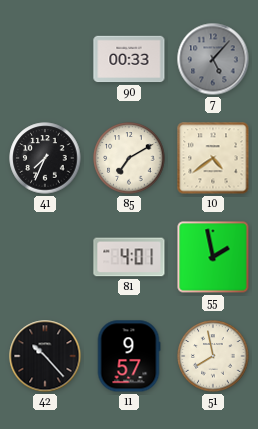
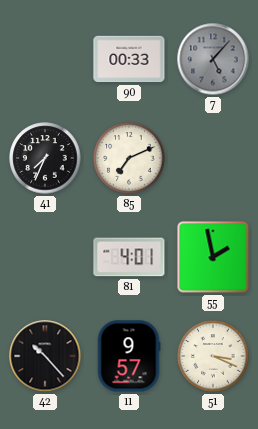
85: 7:10 -> 7:11
10: 4:39 -> none
51: 7:58 -> 3:19
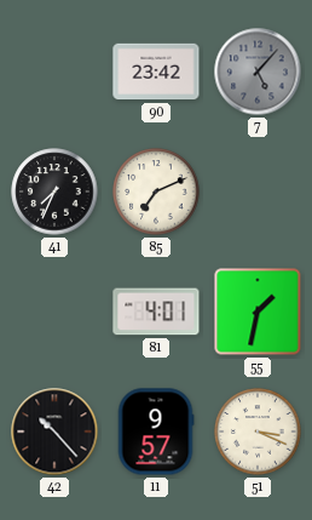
90: 00:33 -> 23:42
55: 1:58 -> 1:32
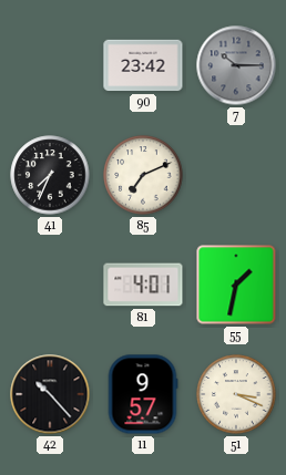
7: 5:07 -> 10:15
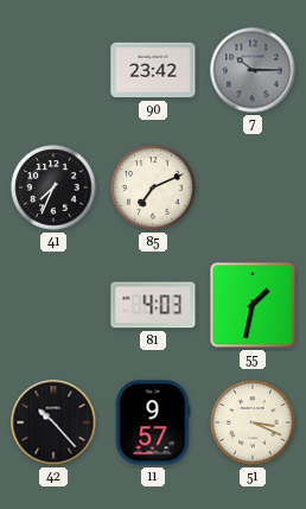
81: 4:01 -> 4:03
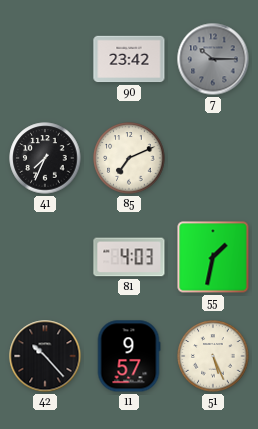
51: 3:19 -> 5:26
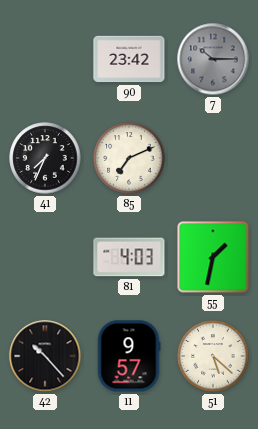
51: 5:26 -> 5:22
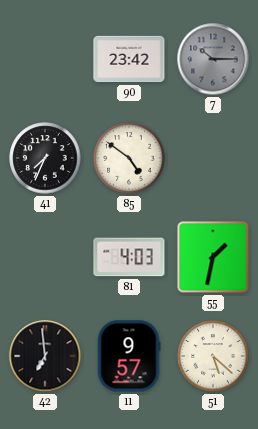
85: 7:11 -> 4:51
42: 10:23 -> 6:59
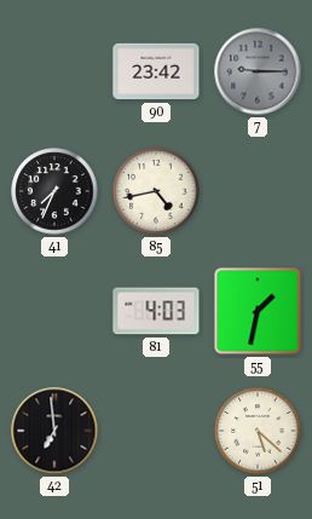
7: 10:15 -> 9:15
85: 4:51 -> 4:43
11: 9:57 -> none
